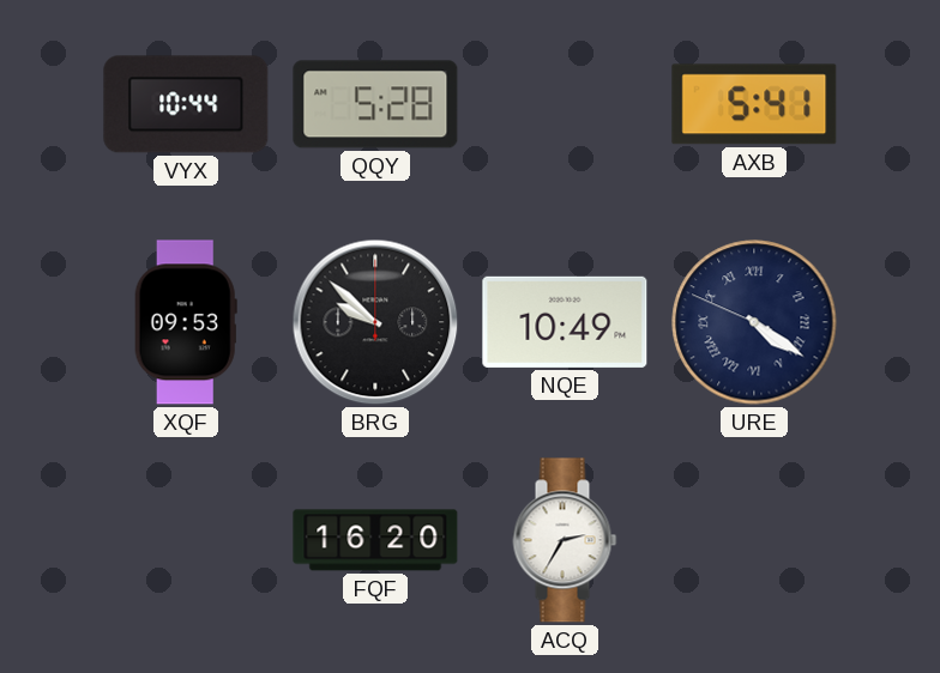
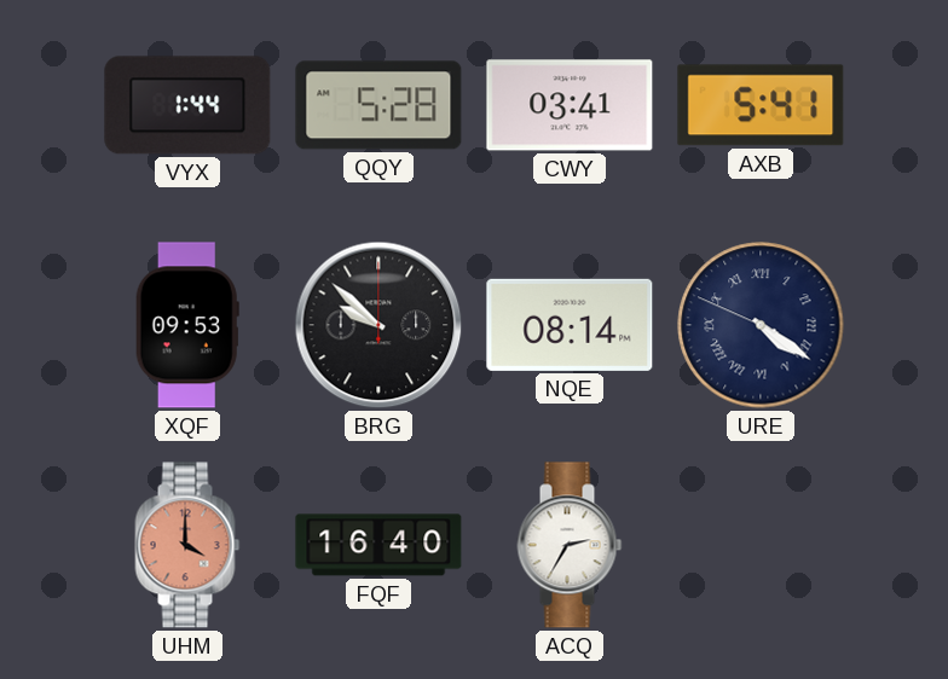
VYX: 10:44 -> 1:44
CWY: none -> 03:41
NQE: 10:49 -> 08:14
UHM: none -> 4:00
FQF: 16:20 -> 16:40
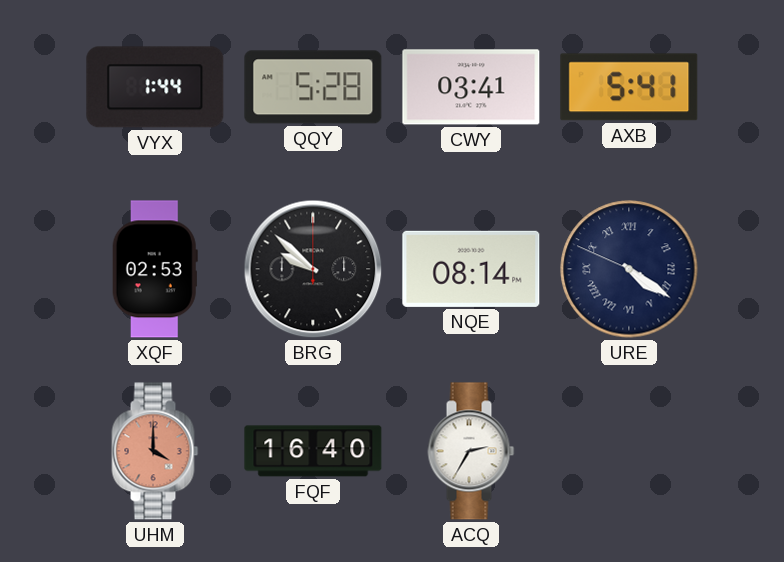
XQF: 09:53 -> 02:53
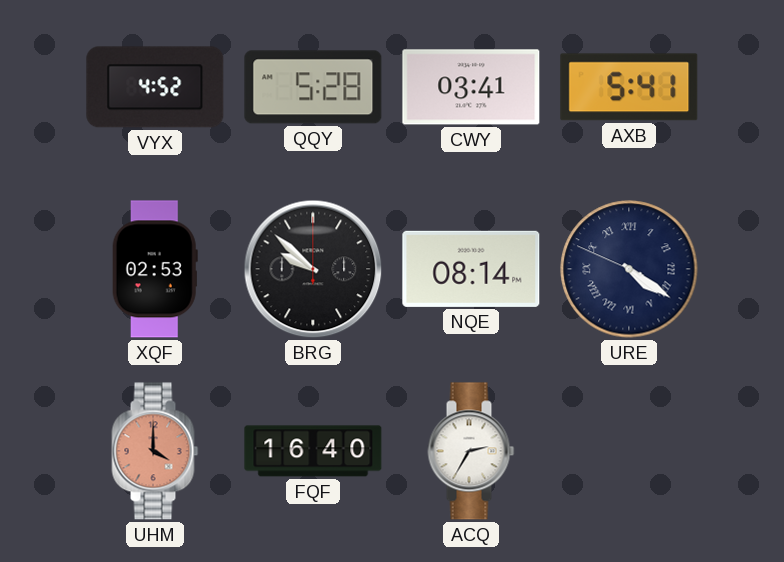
VYX: 1:44 -> 4:52
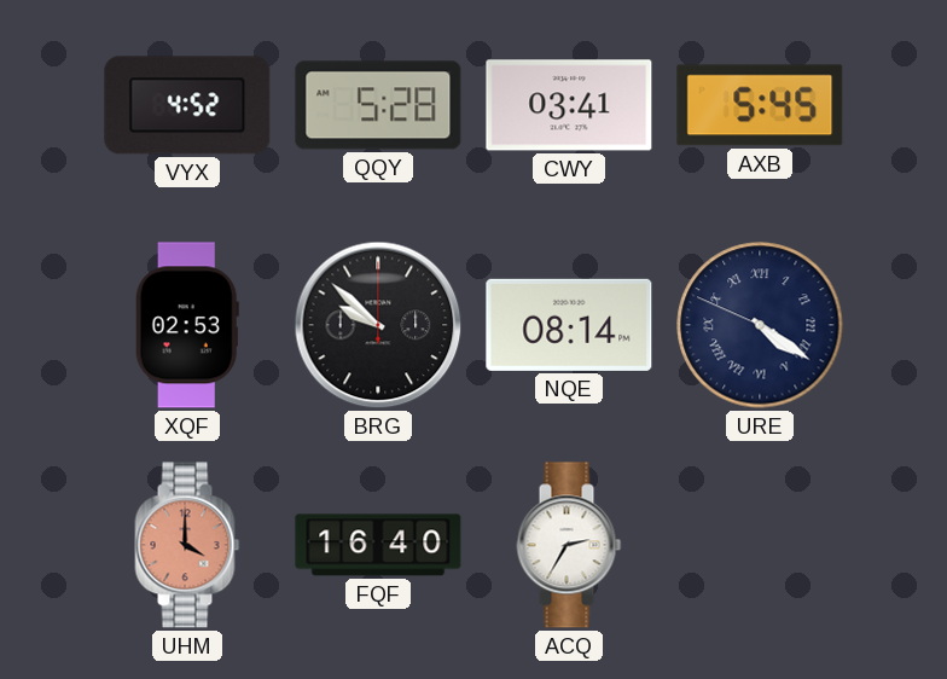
AXB: 5:41 -> 5:45
